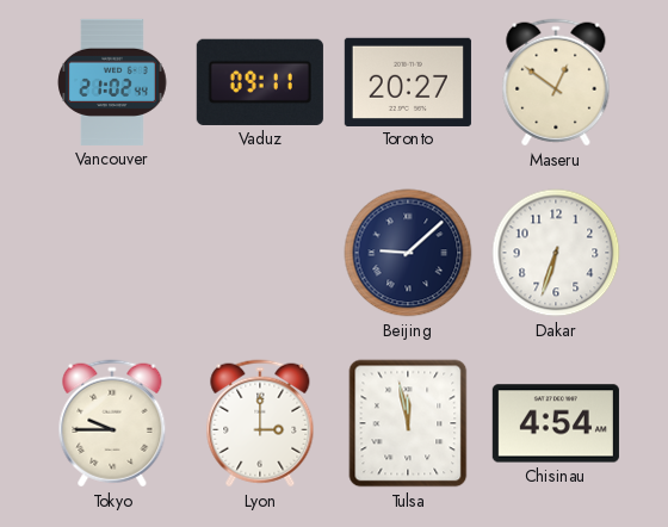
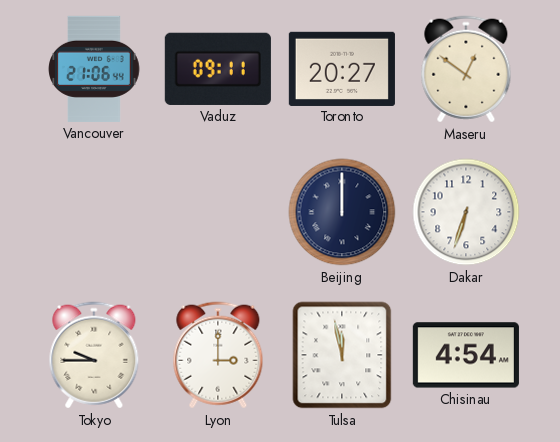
Vancouver: 21:02 -> 21:06
Beijing: 9:08 -> 12:00
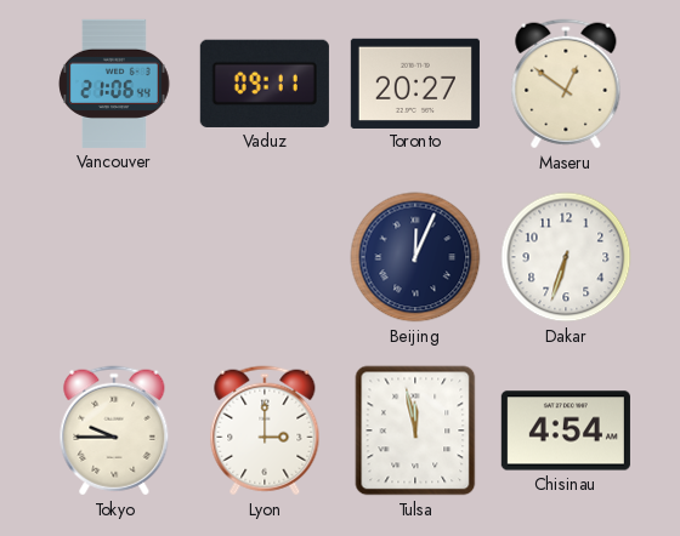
Beijing: 12:00 -> 12:04
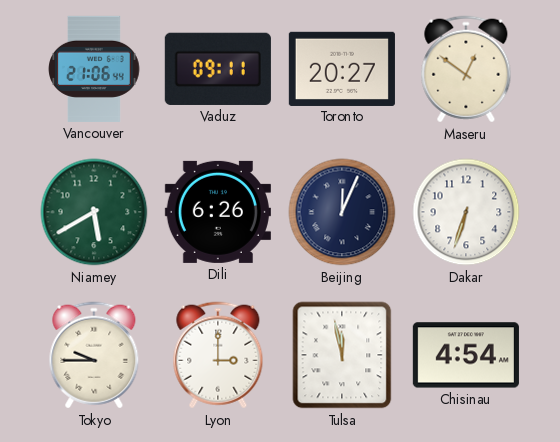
Niamey: none -> 5:40
Dili: none -> 6:26
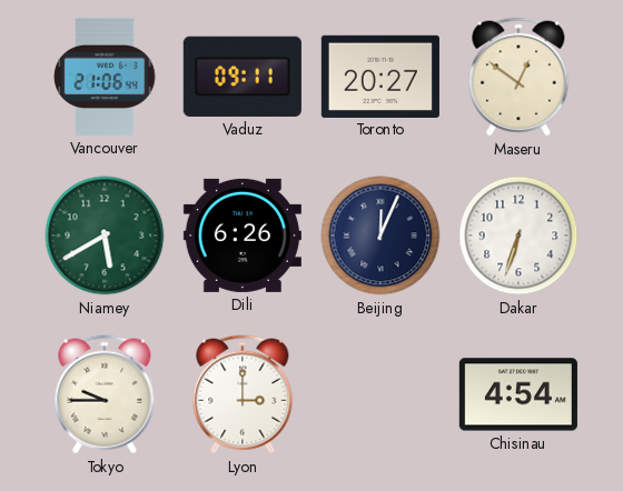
Tulsa: 11:58 -> none
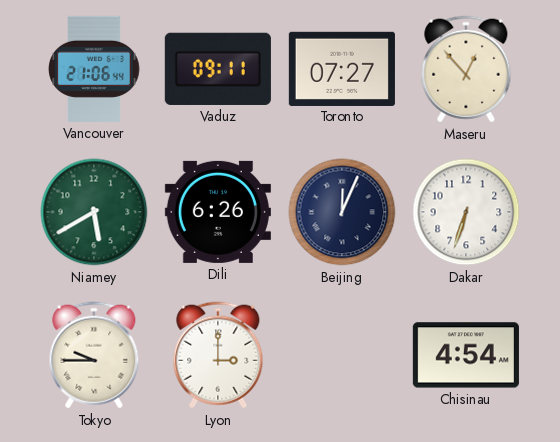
Toronto: 20:27 -> 07:27
Maseru: 12:51 -> 12:53
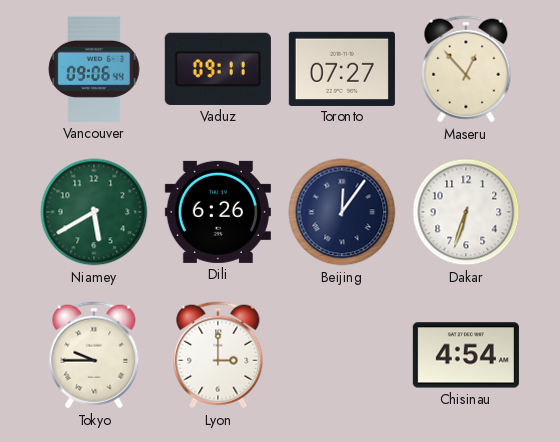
Vancouver: 21:06 -> 09:06
Beijing: 12:04 -> 12:06
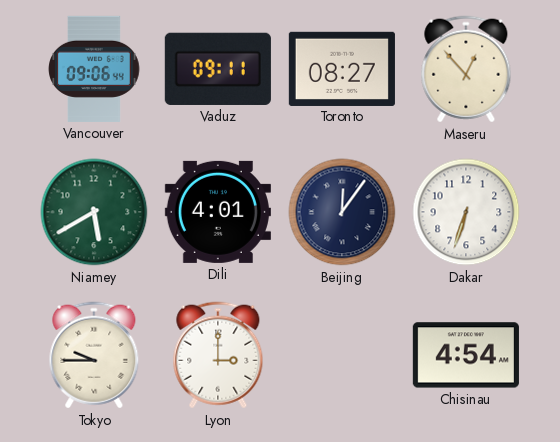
Toronto: 07:27 -> 08:27
Dili: 6:26 -> 4:01
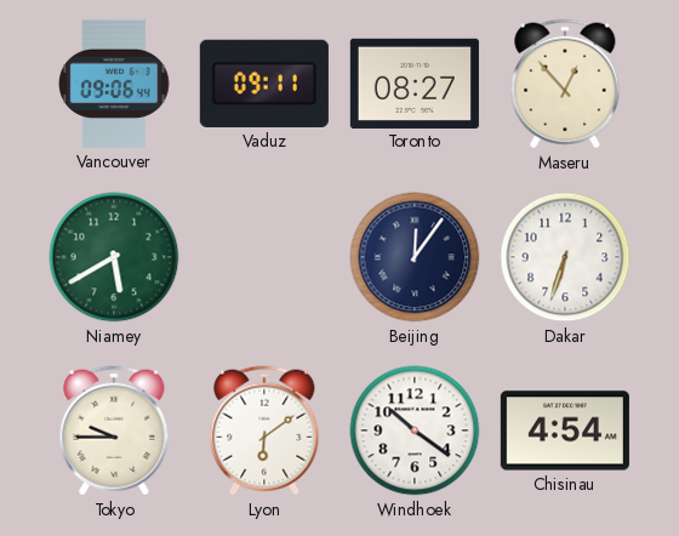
Dili: 4:01 -> none
Lyon: 3:00 -> 6:09
Windhoek: none -> 10:21
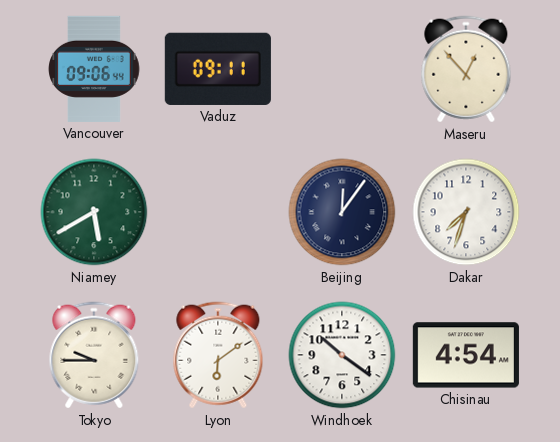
Toronto: 08:27 -> none
Dakar: 6:33 -> 7:33
